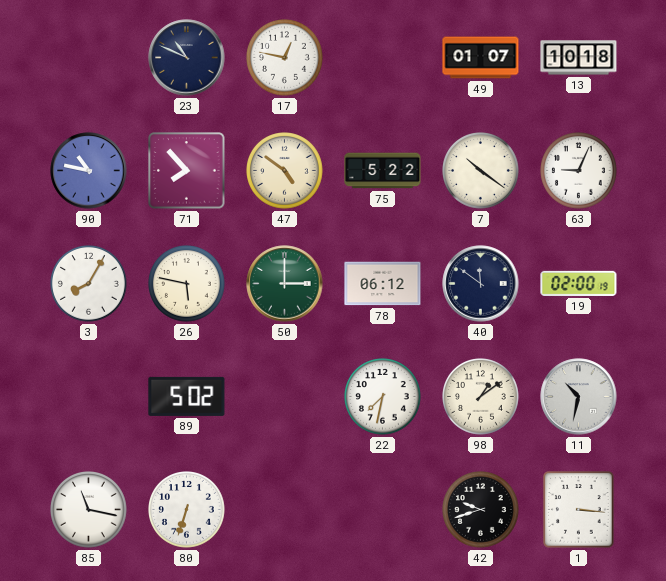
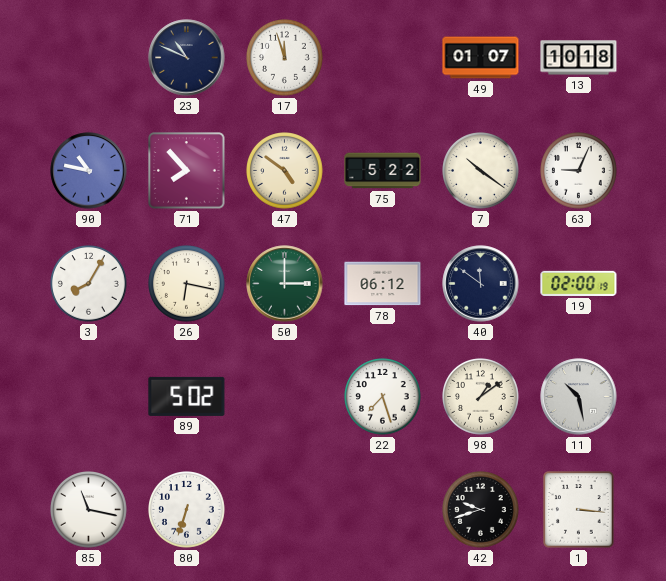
17: 12:47 -> 11:57
26: 5:47 -> 6:17
22: 7:32 -> 7:27
11: 10:32 -> 10:28
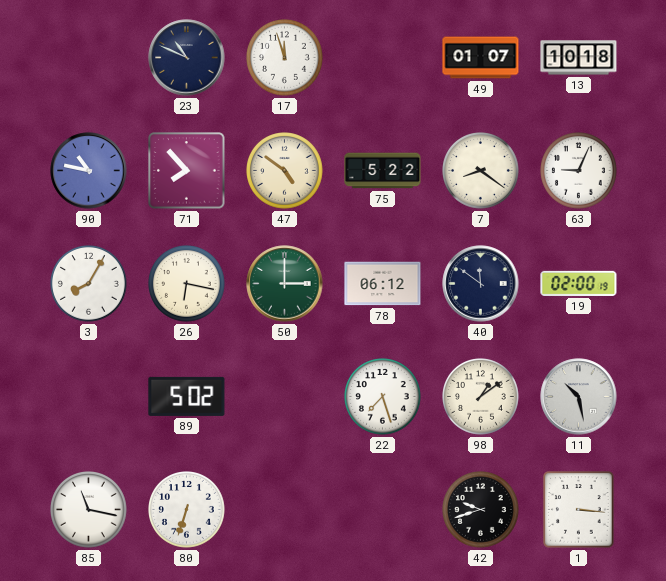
7: 10:21 -> 8:21
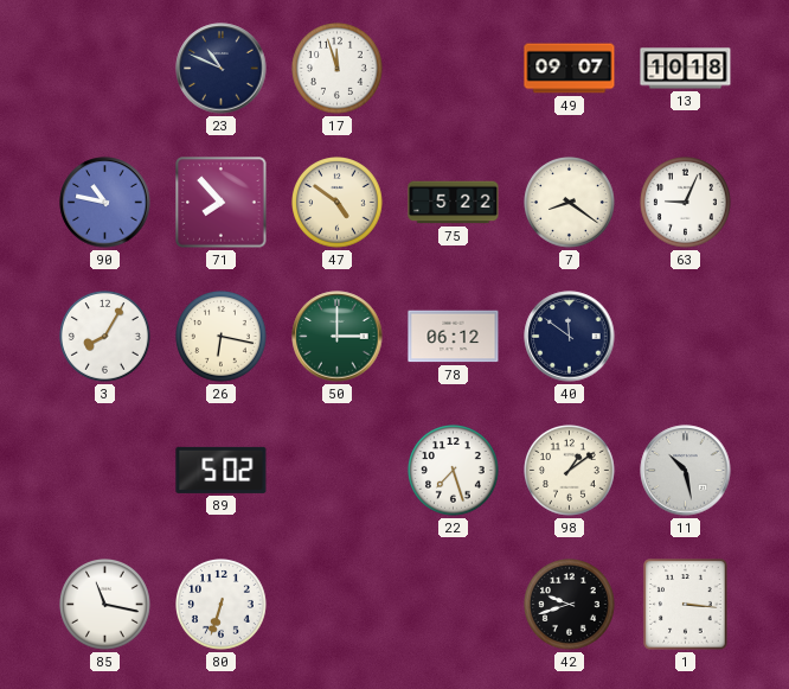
49: 01:07 -> 09:07
19: 02:00 -> none
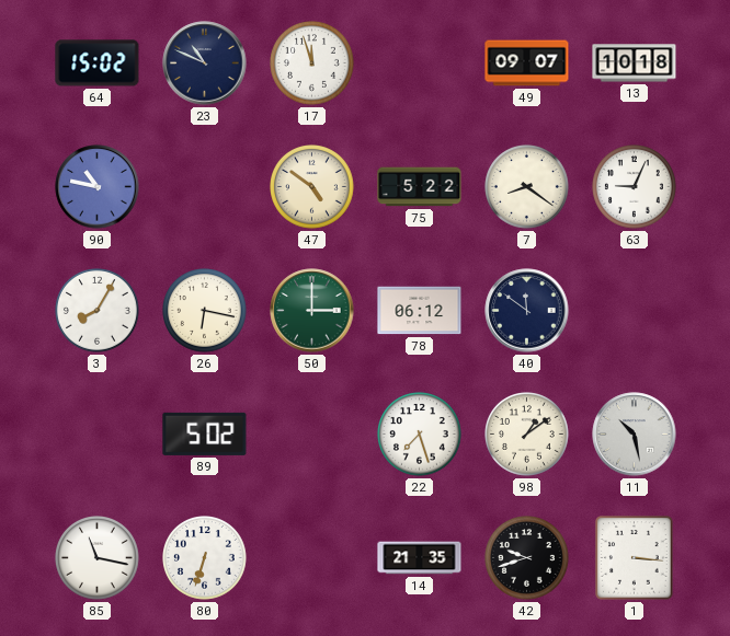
64: none -> 15:02
71: 7:53 -> none
14: none -> 21:35
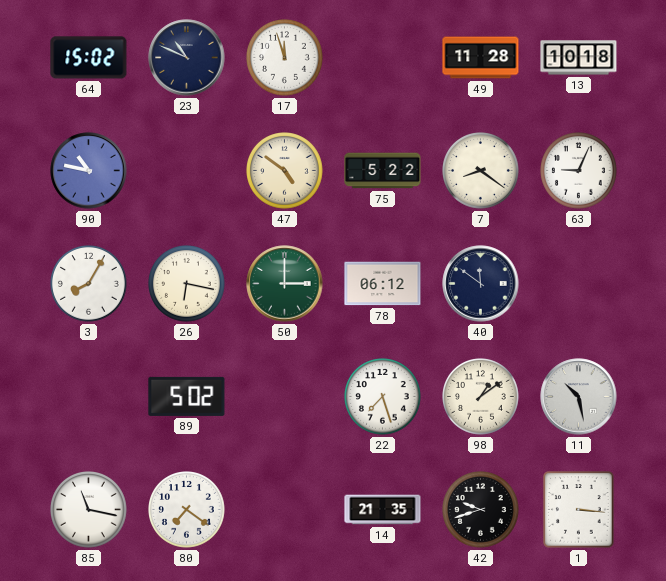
49: 09:07 -> 11:28
80: 6:33 -> 7:21
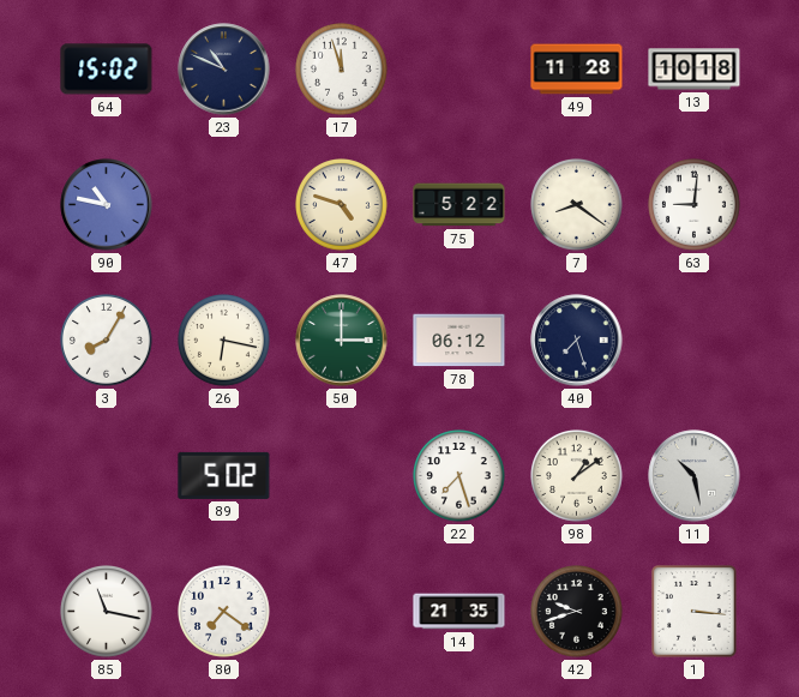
47: 4:51 -> 4:48
63: 9:04 -> 9:01
40: 11:51 -> 7:27
